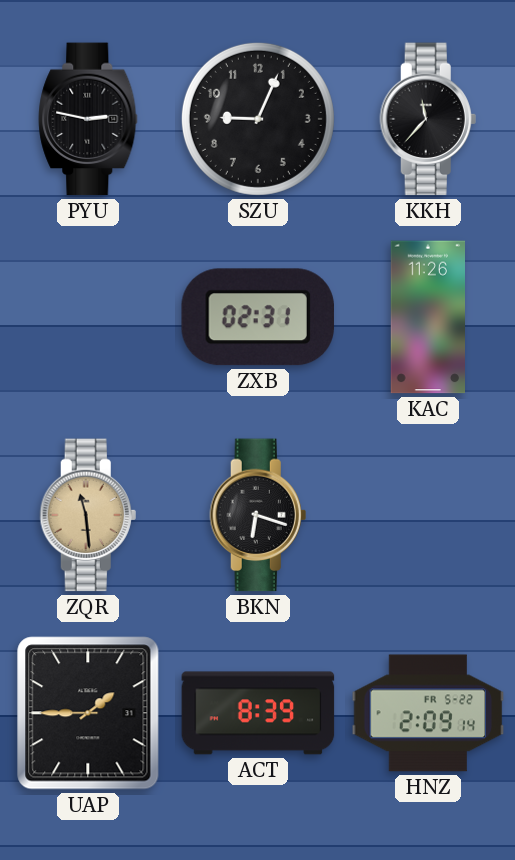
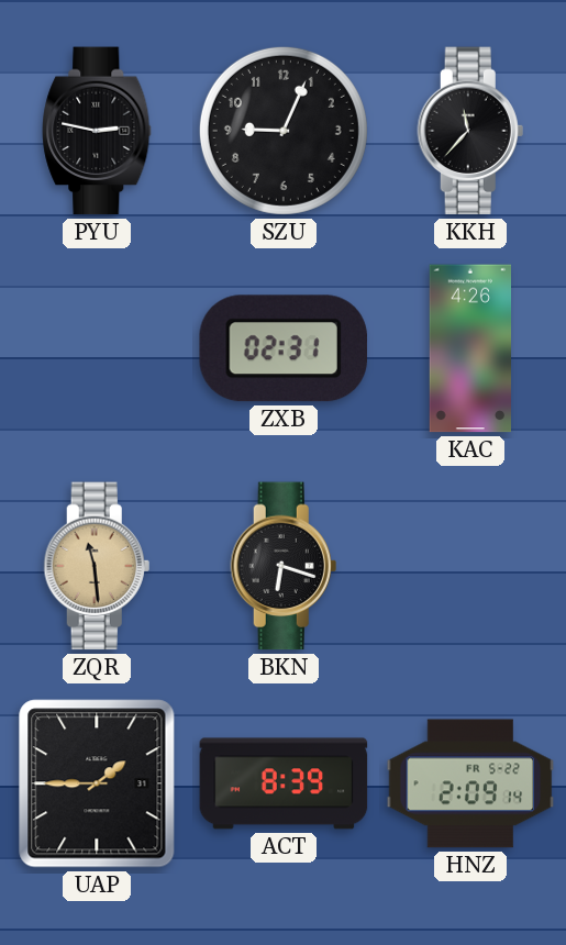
KAC: 11:26 -> 4:26
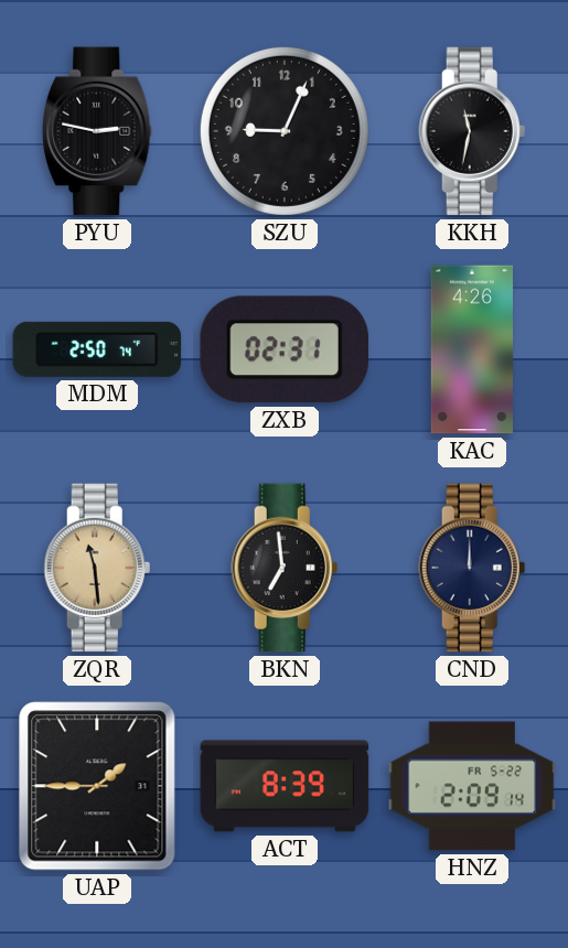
KKH: 11:37 -> 11:32
MDM: none -> 2:50
BKN: 6:18 -> 6:59
CND: none -> 12:00
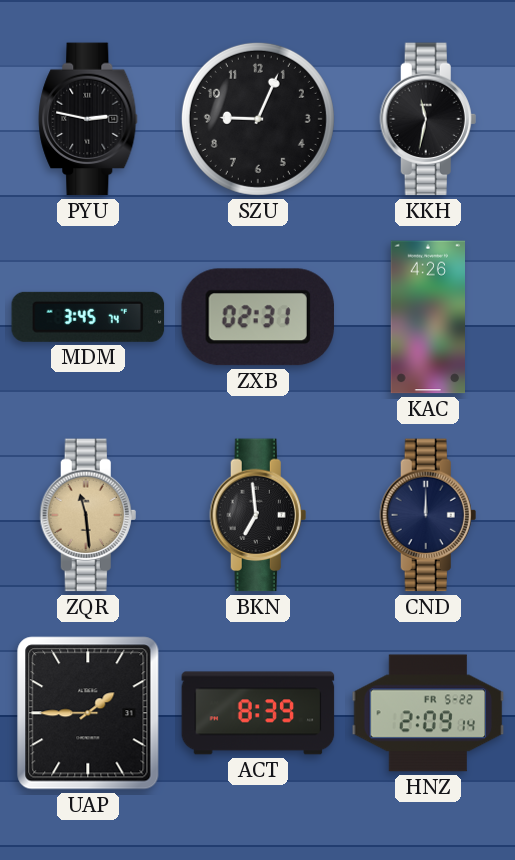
MDM: 2:50 -> 3:45
